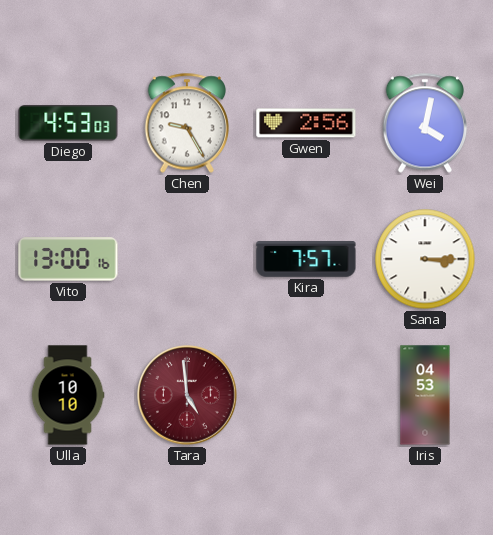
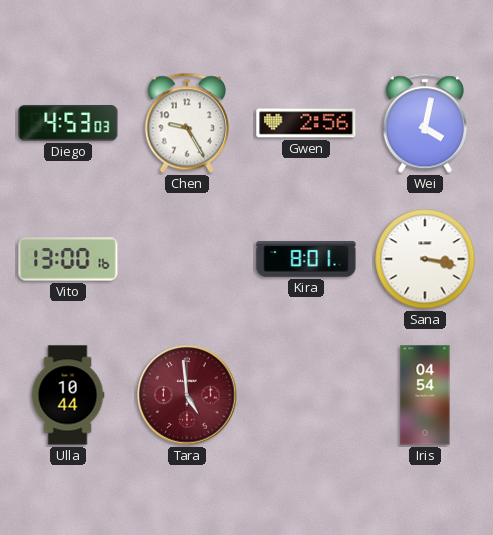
Kira: 7:57 -> 8:01
Sana: 3:15 -> 3:17
Ulla: 10:10 -> 10:44
Iris: 04:53 -> 04:54
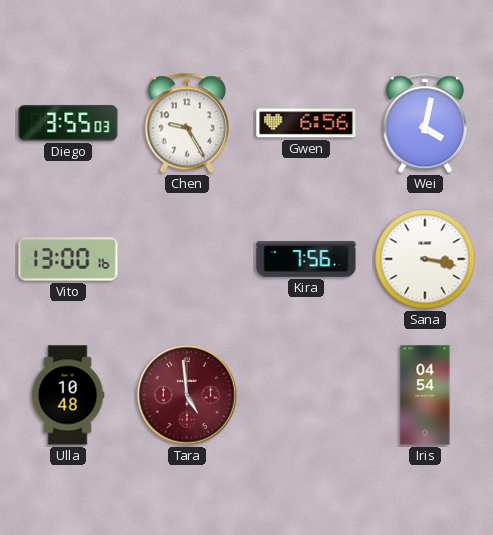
Diego: 4:53 -> 3:55
Gwen: 2:56 -> 6:56
Kira: 8:01 -> 7:56
Ulla: 10:44 -> 10:48
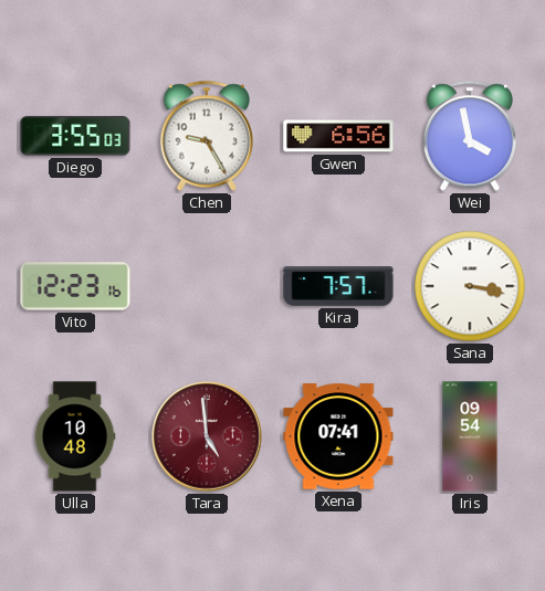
Wei: 4:02 -> 3:58
Vito: 13:00 -> 12:23
Kira: 7:56 -> 7:57
Xena: none -> 07:41
Iris: 04:54 -> 09:54
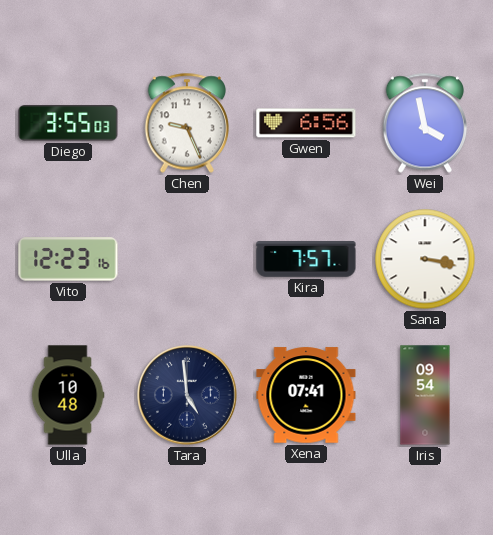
Chen: 9:25 -> 9:26
Tara dial: burgundy -> navy
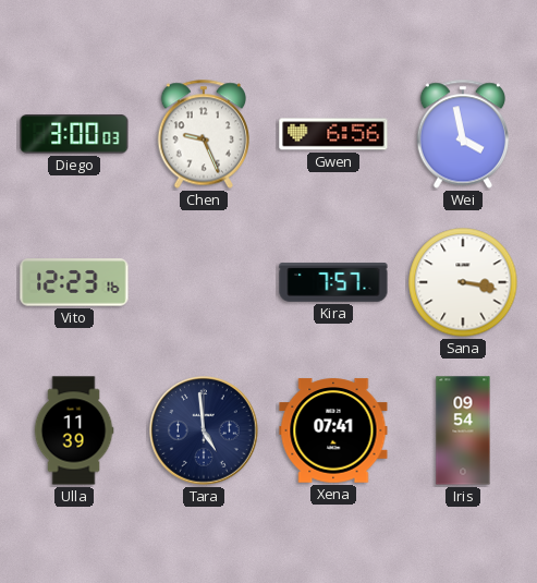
Diego: 3:55 -> 3:00
Ulla: 10:48 -> 11:39
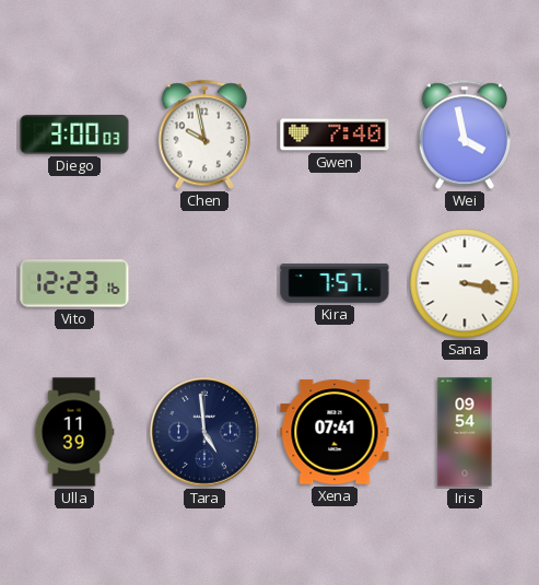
Chen: 9:26 -> 9:58
Gwen: 6:56 -> 7:40
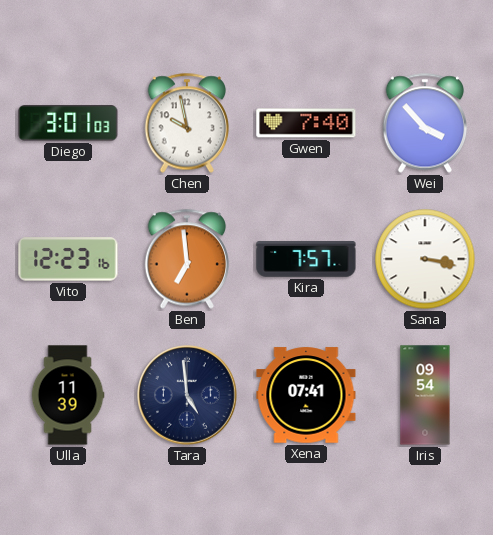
Diego: 3:00 -> 3:01
Wei: 3:58 -> 3:53
Ben: none -> 6:59
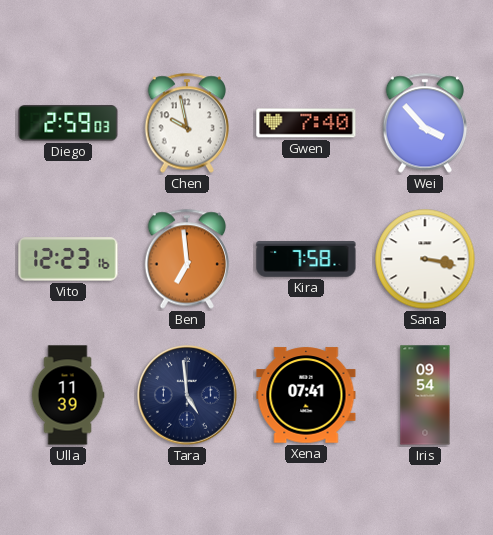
Diego: 3:01 -> 2:59
Kira: 7:57 -> 7:58
